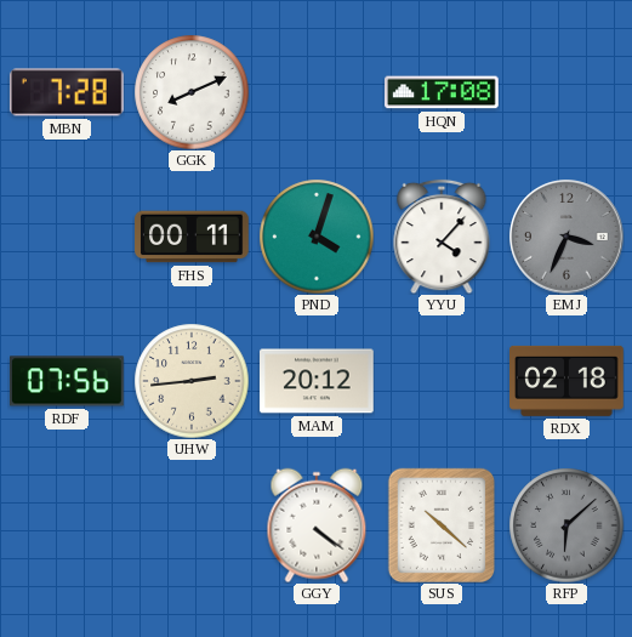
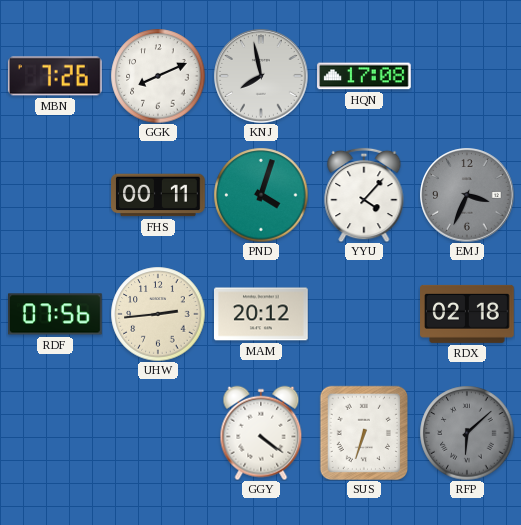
MBN: 7:28 -> 7:26
KNJ: none -> 7:58
SUS: 10:22 -> 6:33
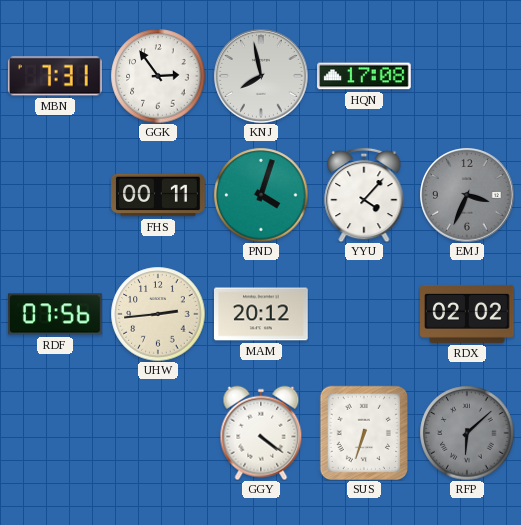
MBN: 7:26 -> 7:31
GGK: 8:11 -> 2:54
RDX: 02:18 -> 02:02
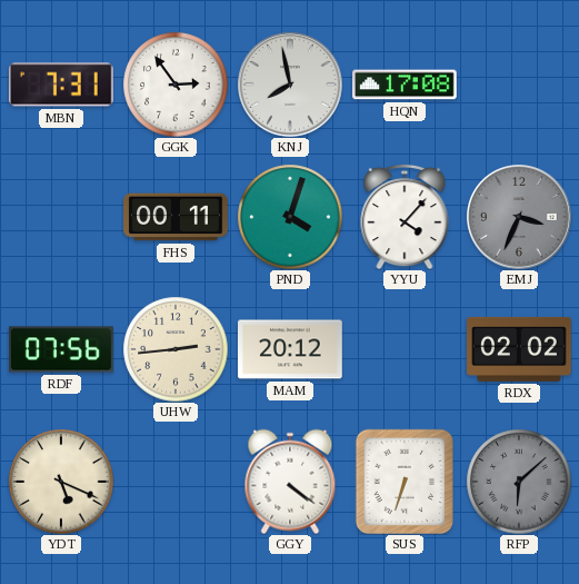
YDT: none -> 5:19
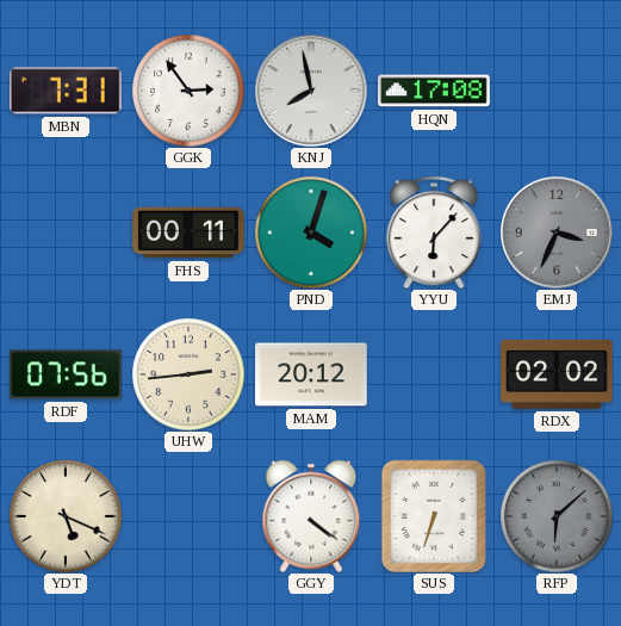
YYU: 4:07 -> 6:07
